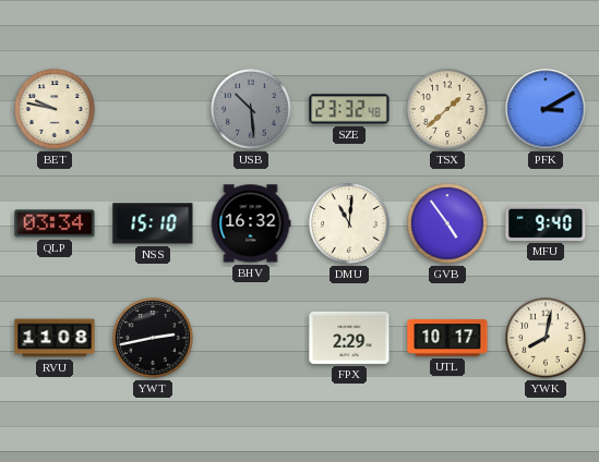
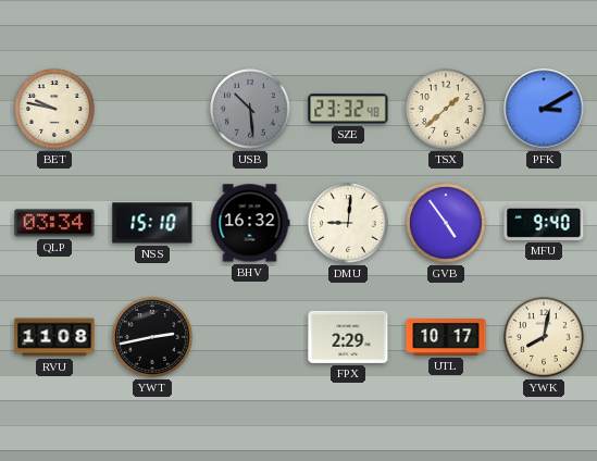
DMU: 11:01 -> 9:01
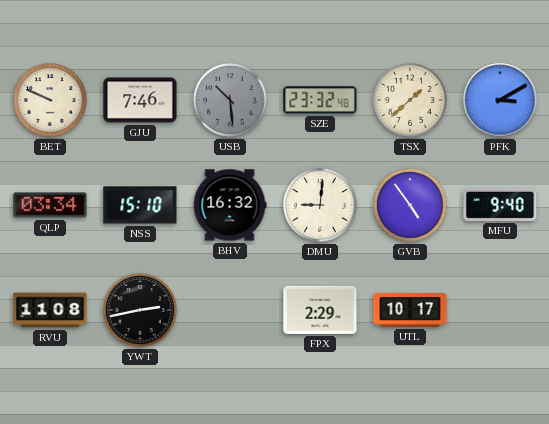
BET: 9:47 -> 9:49
GJU: none -> 7:46
YWK: 8:02 -> none
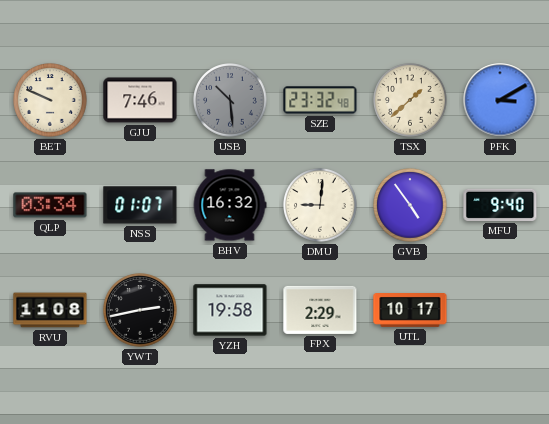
NSS: 15:10 -> 01:07
YZH: none -> 19:58
